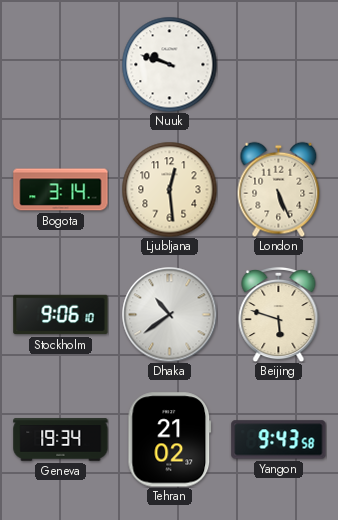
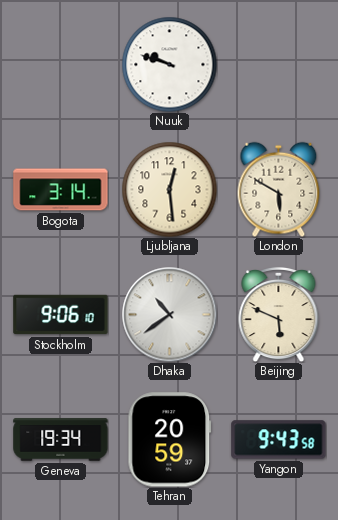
London: 5:26 -> 5:50
Beijing: 5:48 -> 5:49
Tehran: 21:02 -> 20:59
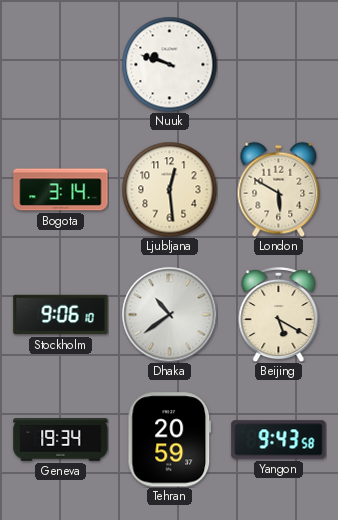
Beijing: 5:49 -> 5:20
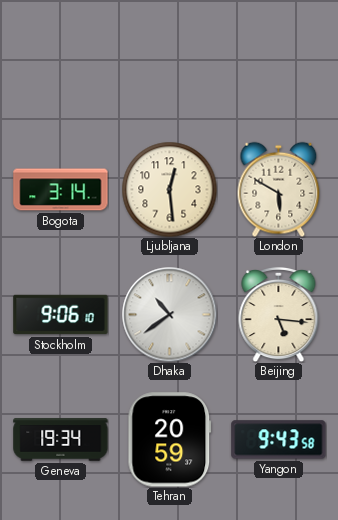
Nuuk: 9:48 -> none
Beijing: 5:20 -> 5:16
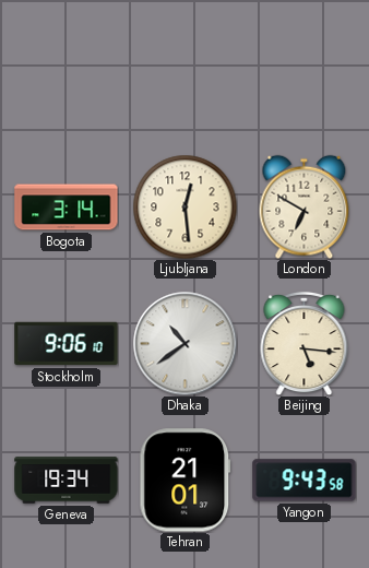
London: 5:50 -> 6:50
Tehran: 20:59 -> 21:01
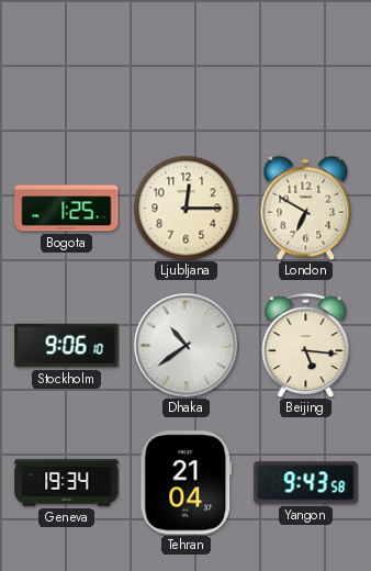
Bogota: 3:14 -> 1:25
Ljubljana: 12:29 -> 12:15
Tehran: 21:01 -> 21:04
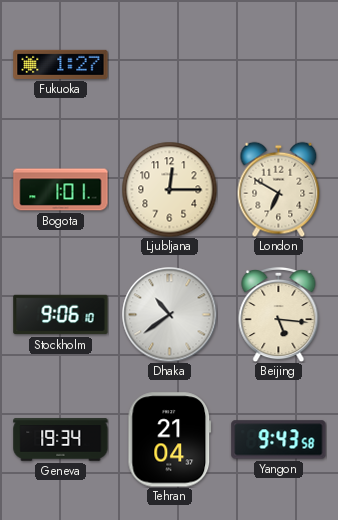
Fukuoka: none -> 1:27
Bogota: 1:25 -> 1:01
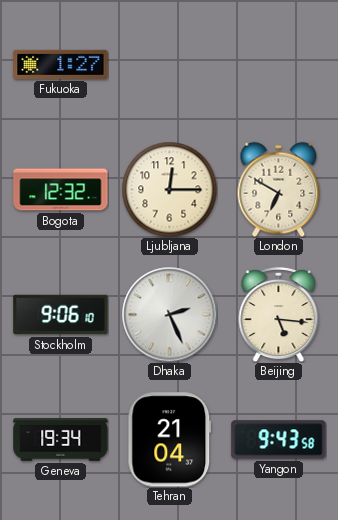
Bogota: 1:01 -> 12:32
Dhaka: 10:39 -> 2:26
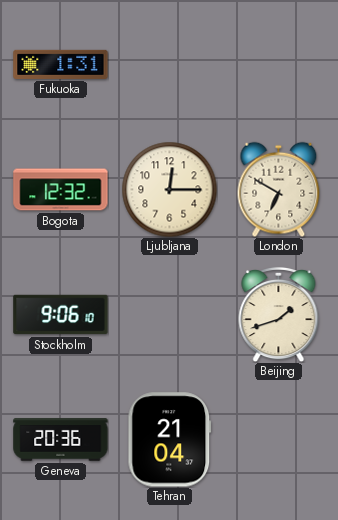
Fukuoka: 1:27 -> 1:31
Dhaka: 2:26 -> none
Beijing: 5:16 -> 1:42
Geneva: 19:34 -> 20:36
Yangon: 9:43 -> none
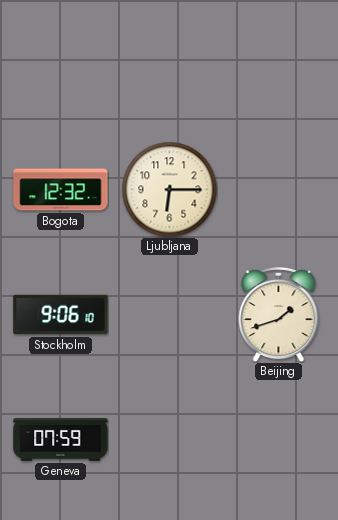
Fukuoka: 1:31 -> none
Ljubljana: 12:15 -> 6:15
London: 6:50 -> none
Geneva: 20:36 -> 07:59
Tehran: 21:04 -> none
